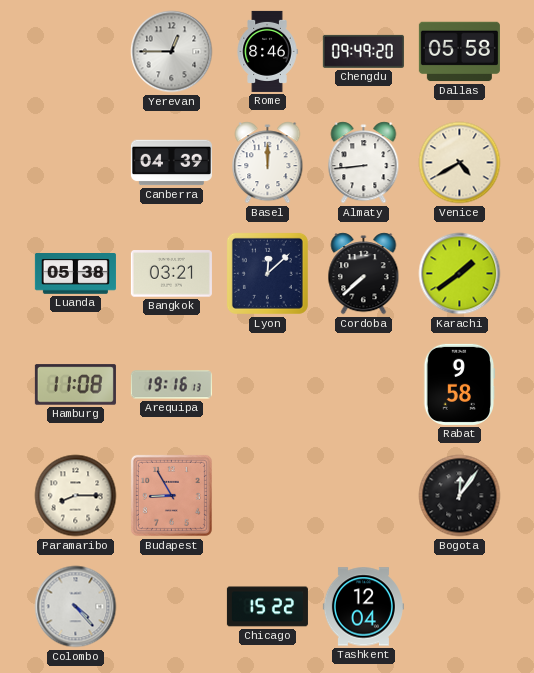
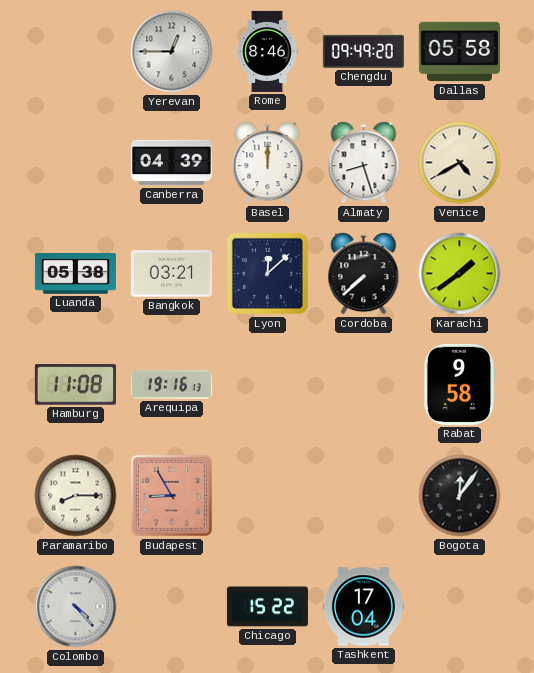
Almaty: 8:44 -> 8:27
Tashkent: 12:04 -> 17:04
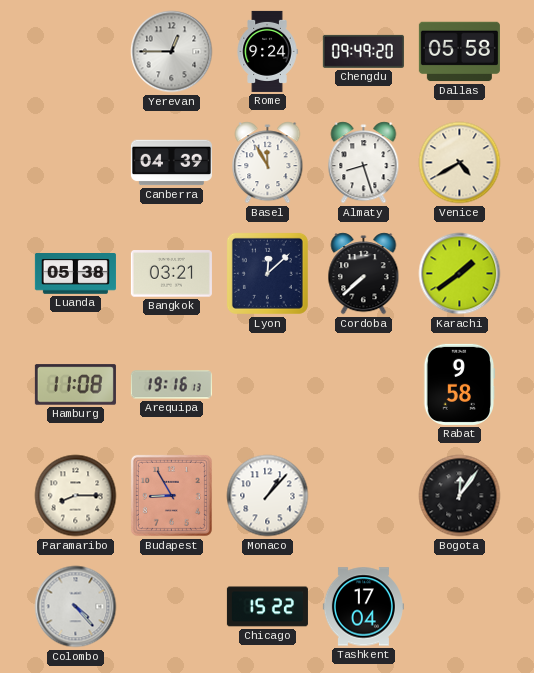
Rome: 8:46 -> 9:24
Basel: 12:00 -> 11:55
Monaco: none -> 1:07
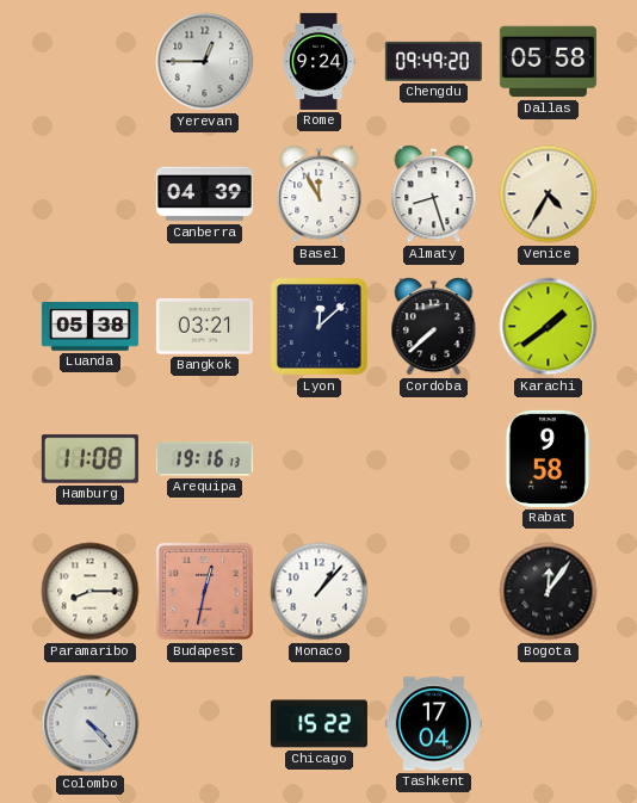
Venice: 4:40 -> 4:35
Budapest: 8:55 -> 12:32
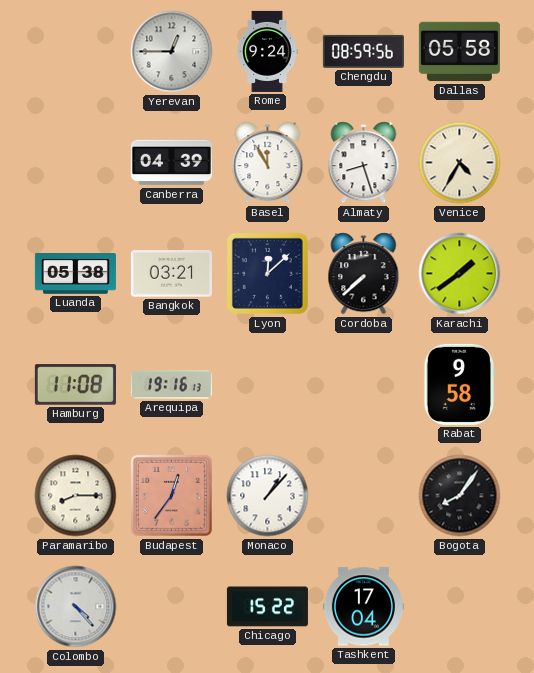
Chengdu: 09:49 -> 08:59
Budapest: 12:32 -> 12:36
Bogota: 12:06 -> 8:06
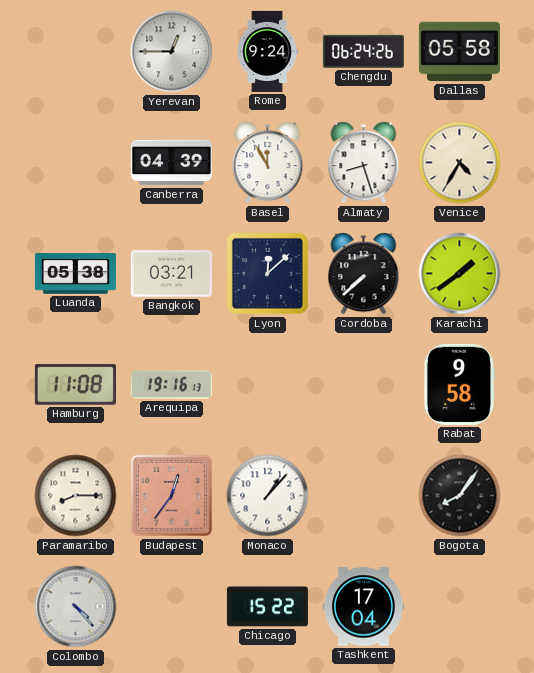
Chengdu: 08:59 -> 06:24
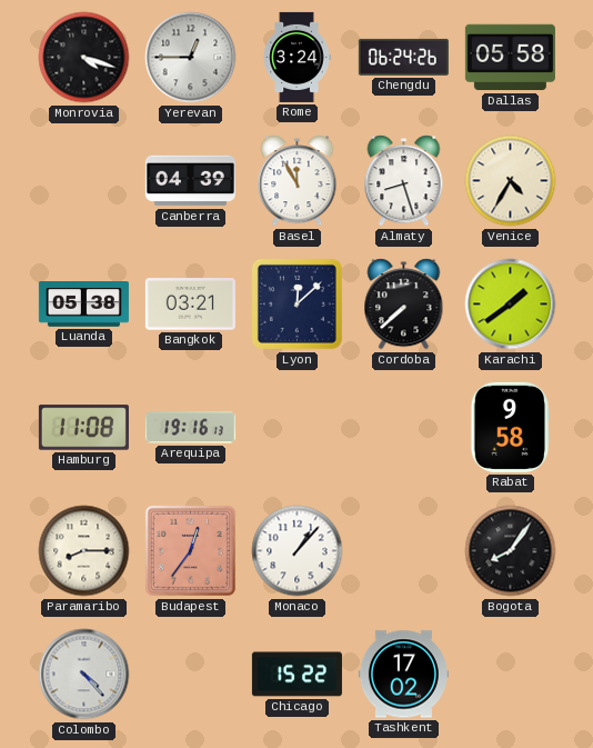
Monrovia: none -> 4:18
Rome: 9:24 -> 3:24
Tashkent: 17:04 -> 17:02
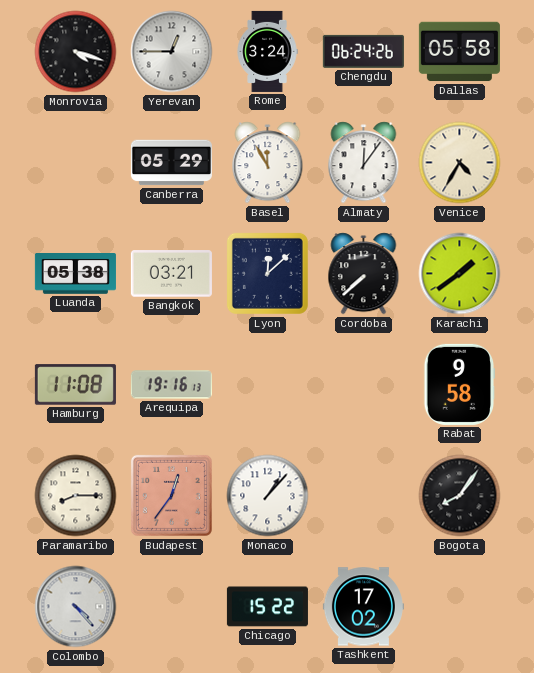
Canberra: 04:39 -> 05:29
Almaty: 8:27 -> 12:06
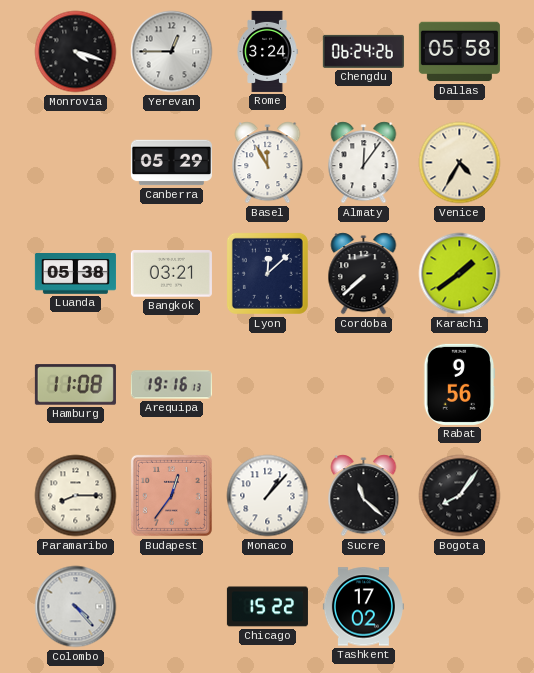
Rabat: 9:58 -> 9:56
Sucre: none -> 11:22
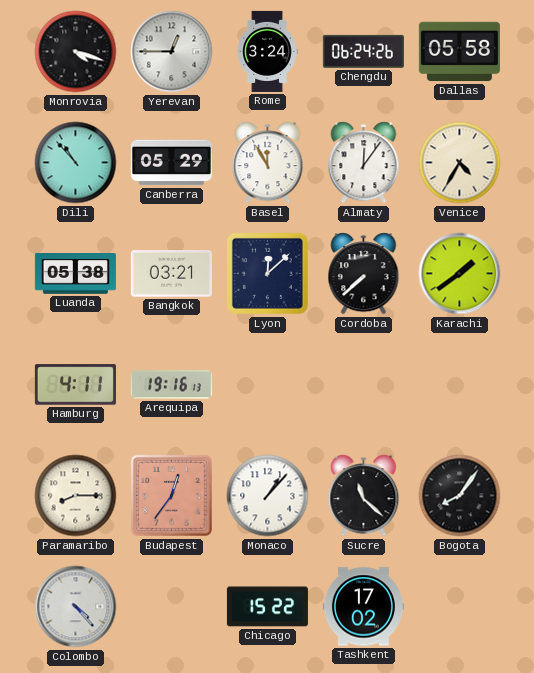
Dili: none -> 10:53
Hamburg: 11:08 -> 4:11
Rabat: 9:56 -> none
